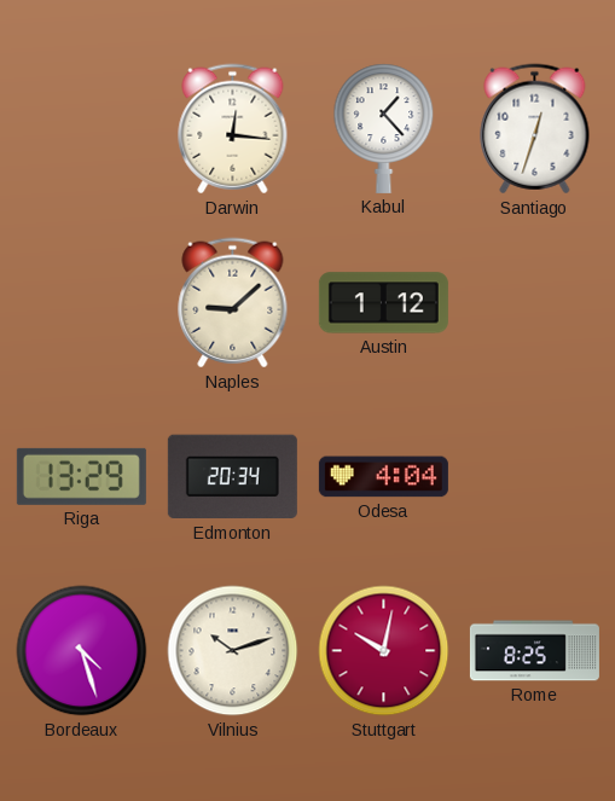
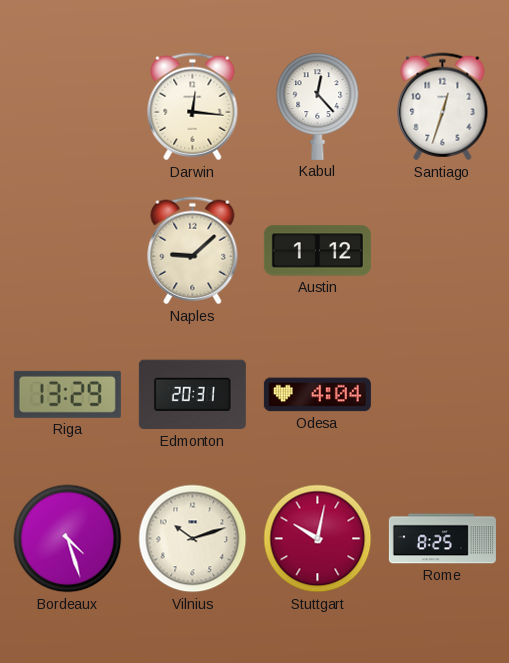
Kabul: 1:23 -> 12:23
Edmonton: 20:34 -> 20:31
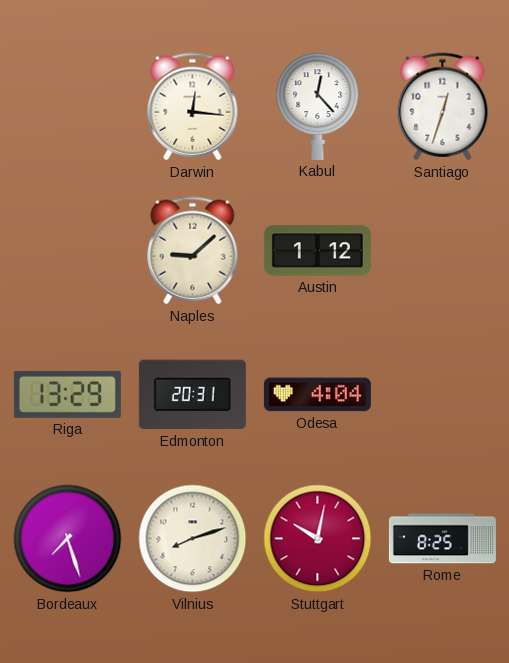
Bordeaux: 4:27 -> 7:27
Vilnius: 10:12 -> 8:12
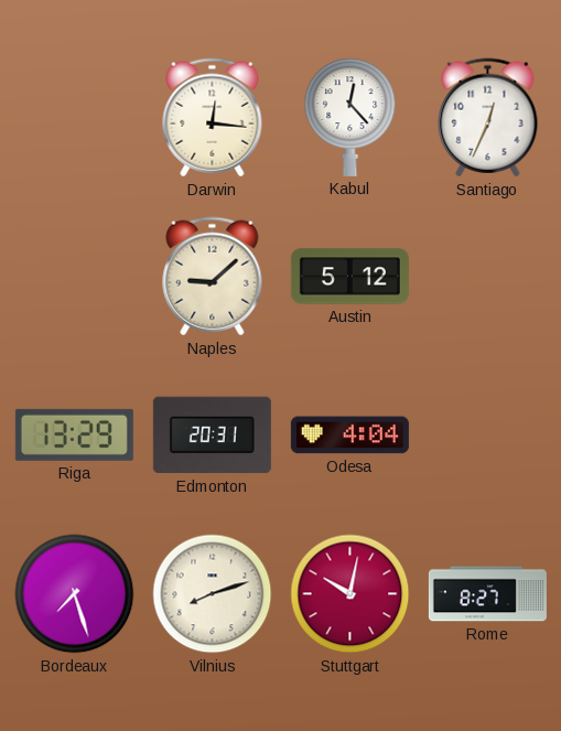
Santiago: 12:33 -> 12:34
Austin: 1:12 -> 5:12
Rome: 8:25 -> 8:27
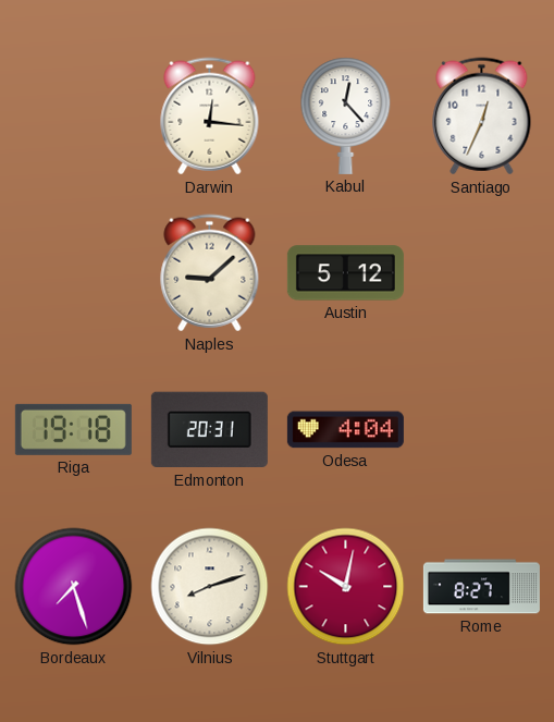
Riga: 13:29 -> 19:18
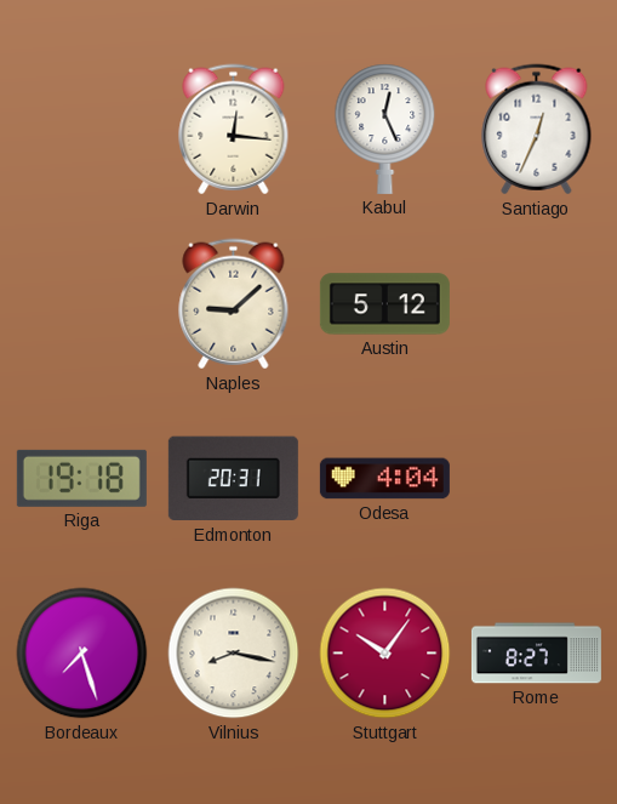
Kabul: 12:23 -> 12:26
Vilnius: 8:12 -> 8:17
Stuttgart: 10:02 -> 10:06
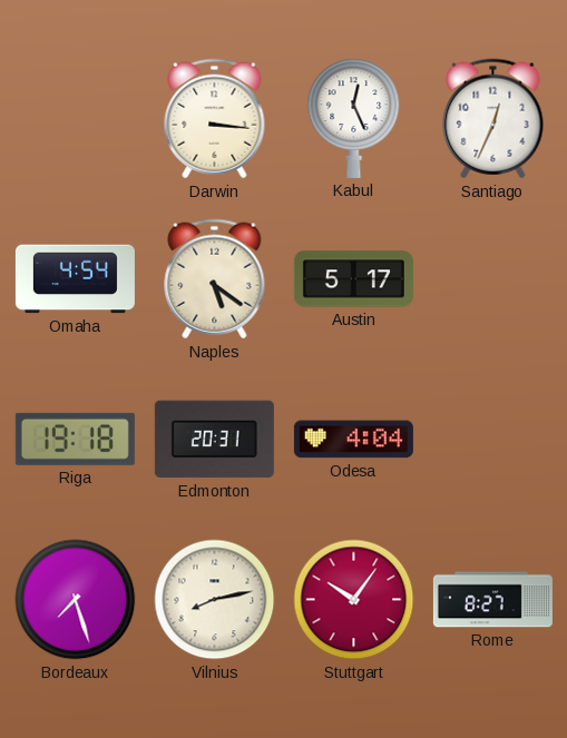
Darwin: 12:16 -> 3:16
Omaha: none -> 4:54
Naples: 9:08 -> 5:21
Austin: 5:12 -> 5:17
Vilnius: 8:17 -> 8:13
